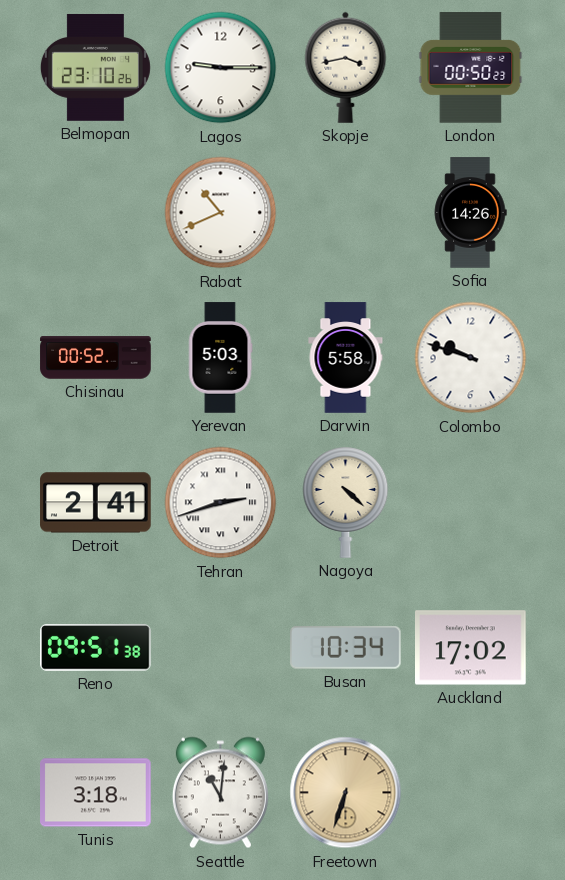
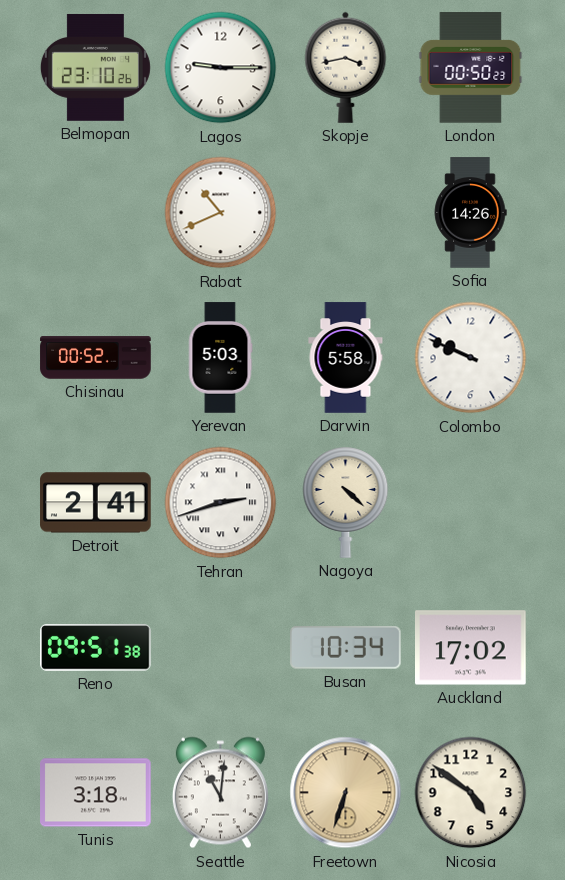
Colombo: 9:48 -> 9:49
Nicosia: none -> 4:51
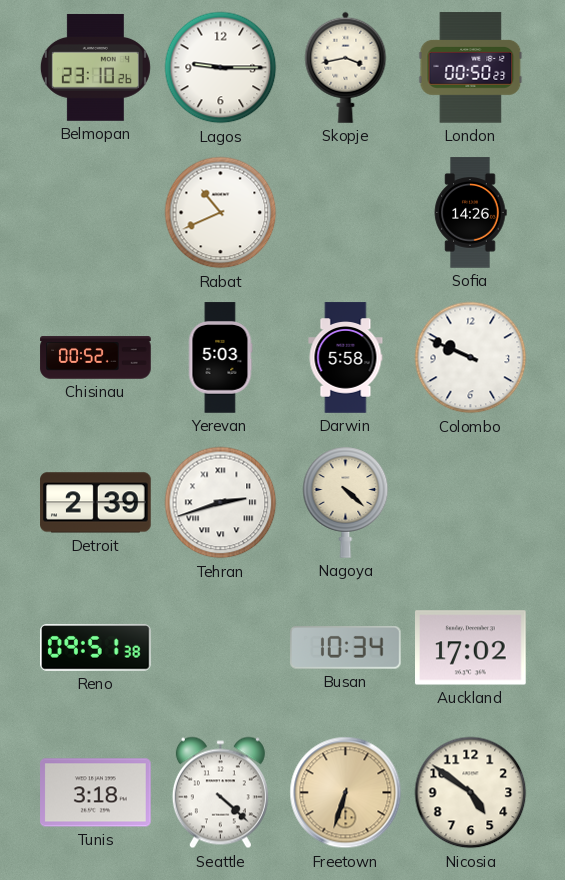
Detroit: 2:41 -> 2:39
Seattle: 11:01 -> 4:22
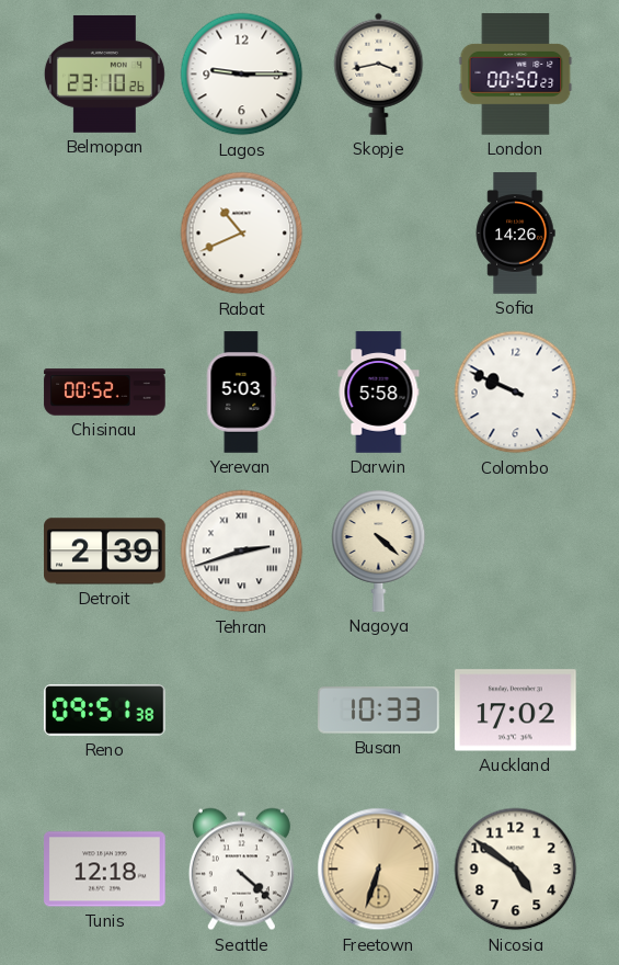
Busan: 10:34 -> 10:33
Tunis: 3:18 -> 12:18
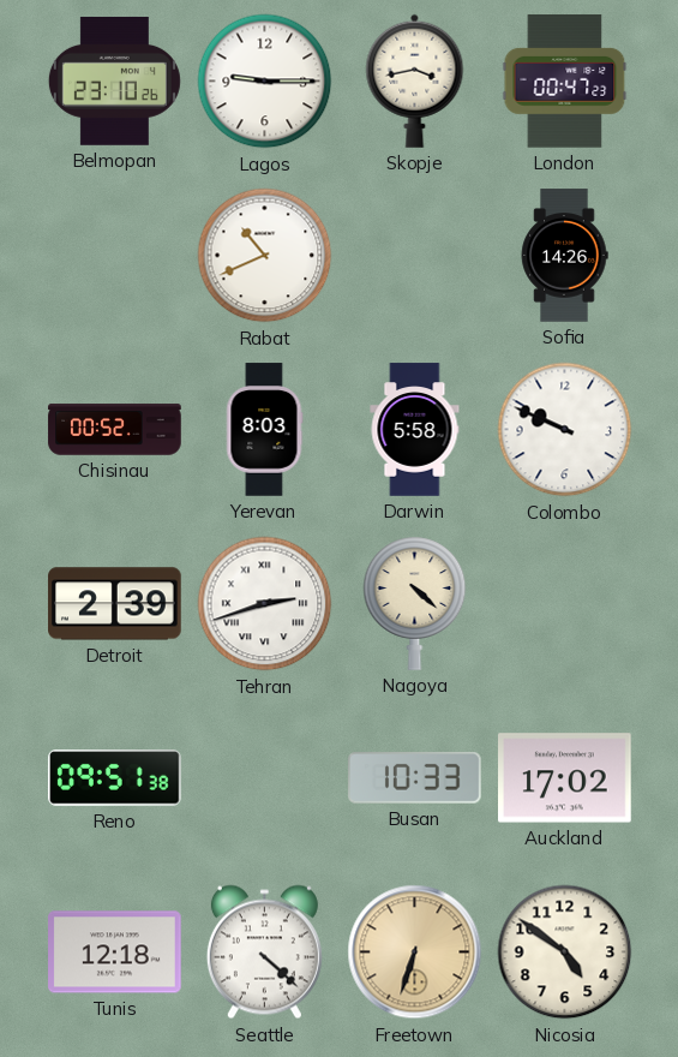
London: 00:50 -> 00:47
Yerevan: 5:03 -> 8:03
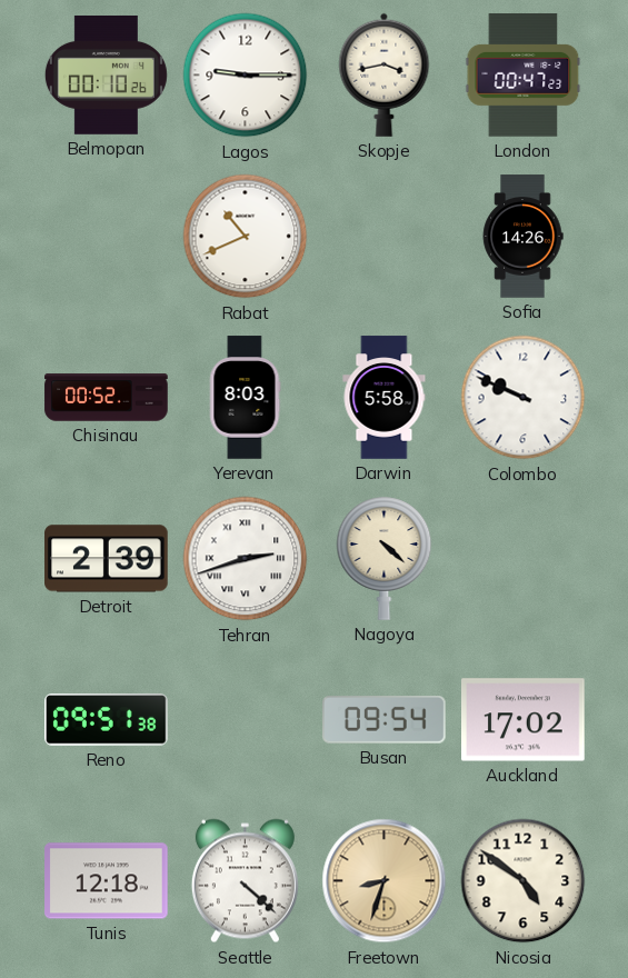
Belmopan: 23:10 -> 00:10
Busan: 10:33 -> 09:54
Freetown: 6:33 -> 8:33
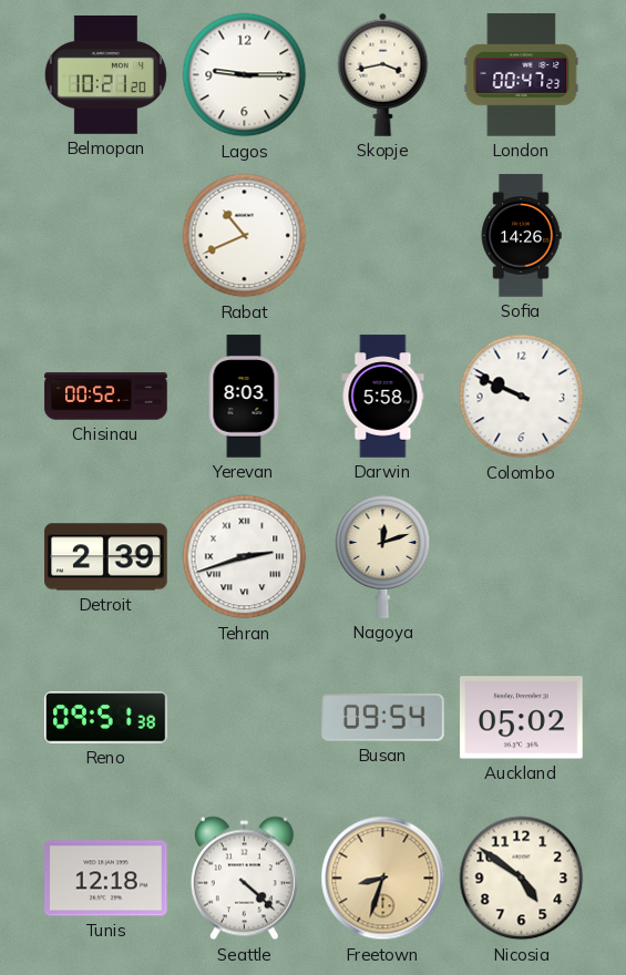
Belmopan: 00:10 -> 10:21
Nagoya: 4:22 -> 12:12
Auckland: 17:02 -> 05:02
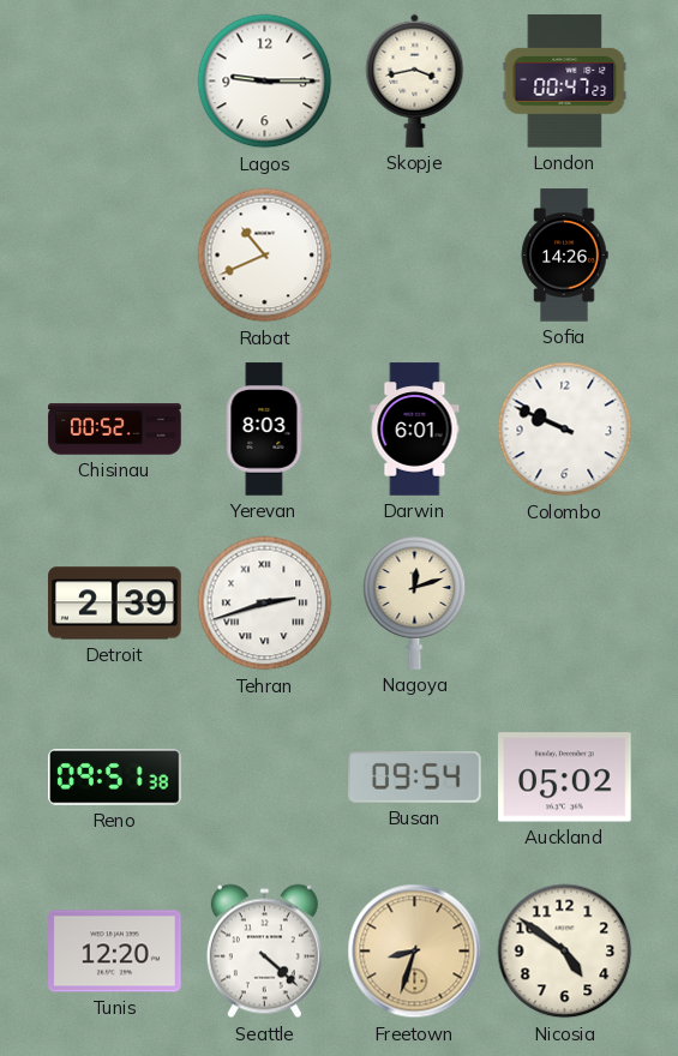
Belmopan: 10:21 -> none
Darwin: 5:58 -> 6:01
Tunis: 12:18 -> 12:20
